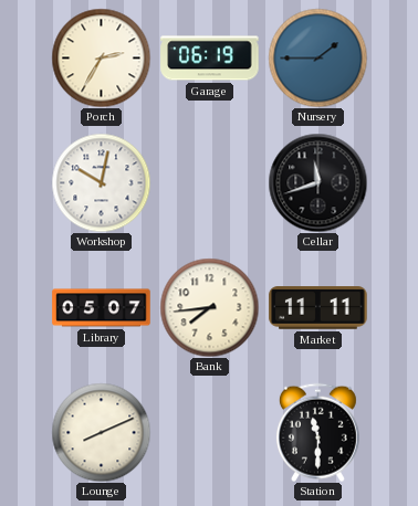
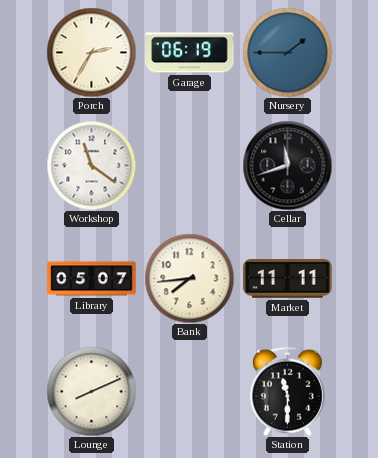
Workshop: 10:02 -> 11:21
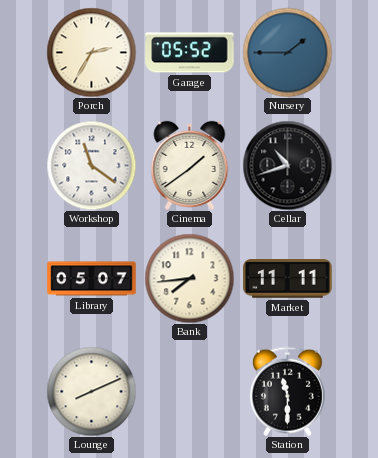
Garage: 06:19 -> 05:52
Cinema: none -> 1:39
Cellar: 11:42 -> 10:42
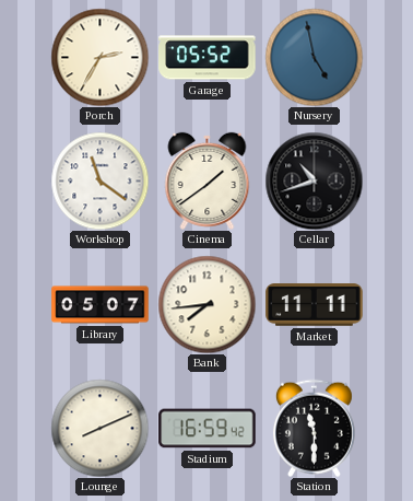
Nursery: 1:45 -> 4:58
Stadium: none -> 16:59
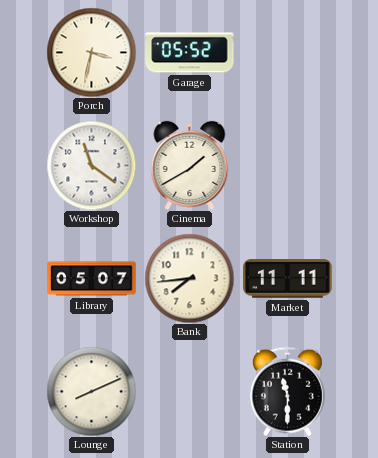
Porch: 2:35 -> 3:32
Nursery: 4:58 -> none
Cinema: 1:39 -> 1:40
Cellar: 10:42 -> none
Stadium: 16:59 -> none
